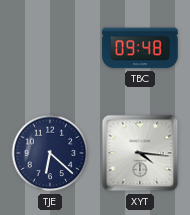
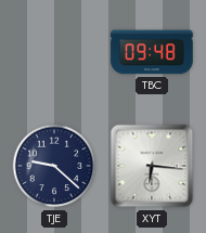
TJE: 6:22 -> 9:22
XYT: 4:16 -> 6:16
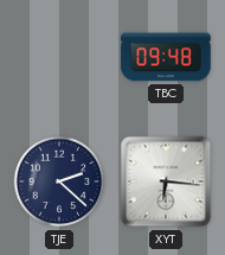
TJE: 9:22 -> 2:22
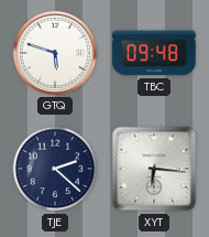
GTQ: none -> 5:48
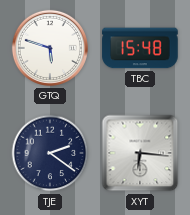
TBC: 09:48 -> 15:48
TJE: 2:22 -> 2:21
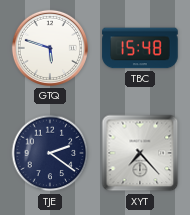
XYT: 6:16 -> 7:23
